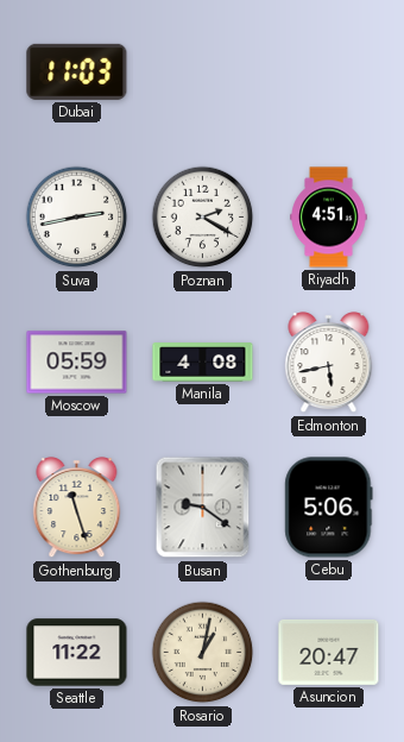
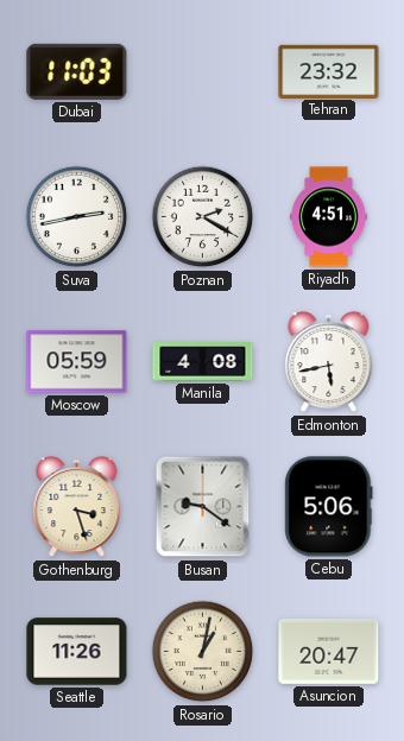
Tehran: none -> 23:32
Gothenburg: 11:27 -> 3:27
Seattle: 11:22 -> 11:26
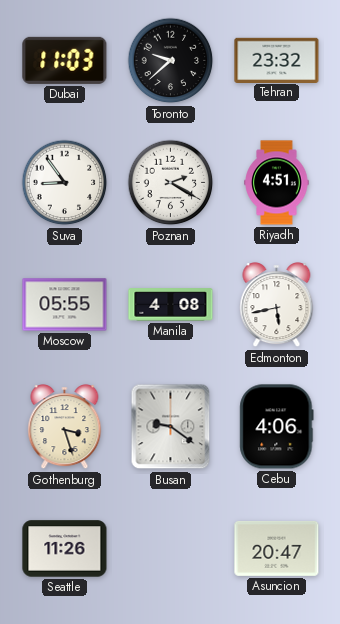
Toronto: none -> 9:38
Suva: 2:43 -> 8:54
Moscow: 05:59 -> 05:55
Cebu: 5:06 -> 4:06
Rosario: 1:02 -> none
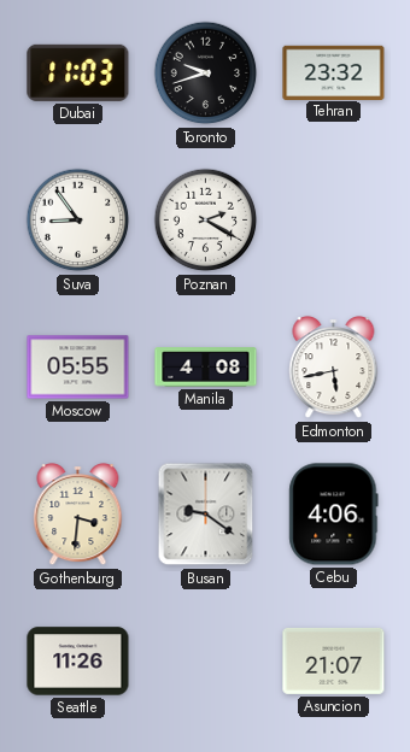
Toronto: 9:38 -> 9:42
Riyadh: 4:51 -> none
Gothenburg: 3:27 -> 3:31
Asuncion: 20:47 -> 21:07
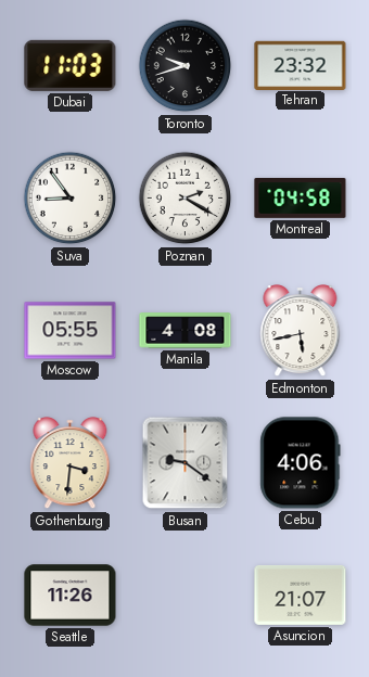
Montreal: none -> 04:58
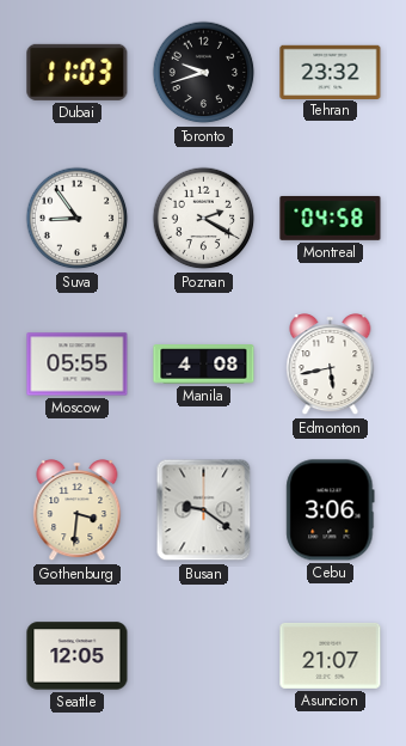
Cebu: 4:06 -> 3:06
Seattle: 11:26 -> 12:05
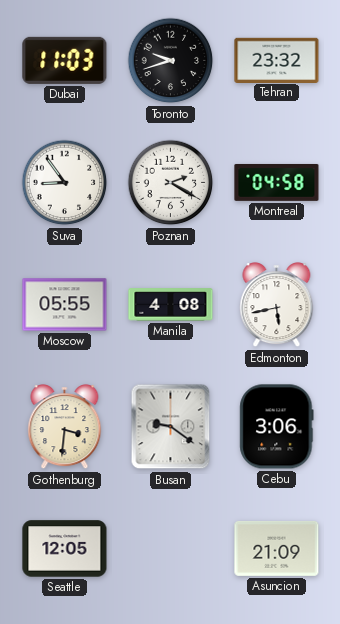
Asuncion: 21:07 -> 21:09
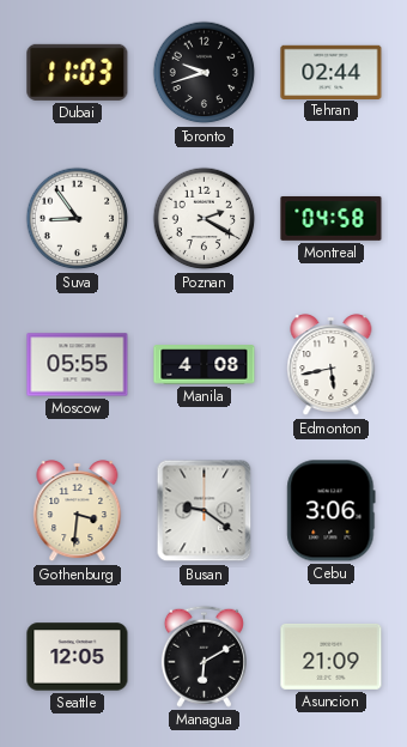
Tehran: 23:32 -> 02:44
Managua: none -> 6:10
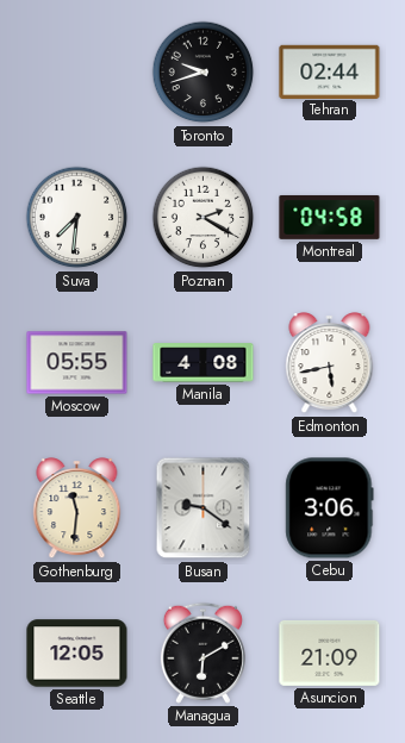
Dubai: 11:03 -> none
Suva: 8:54 -> 7:31
Gothenburg: 3:31 -> 11:31
